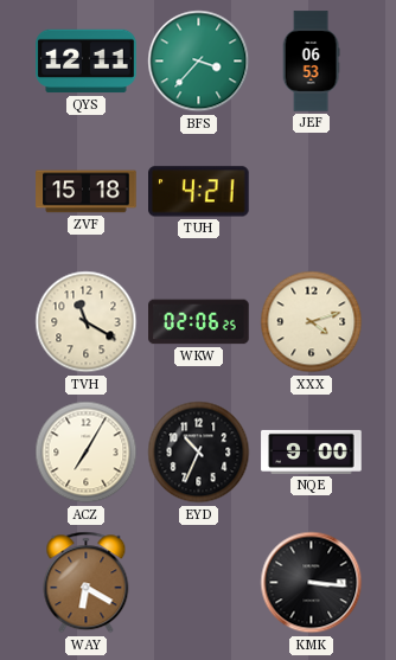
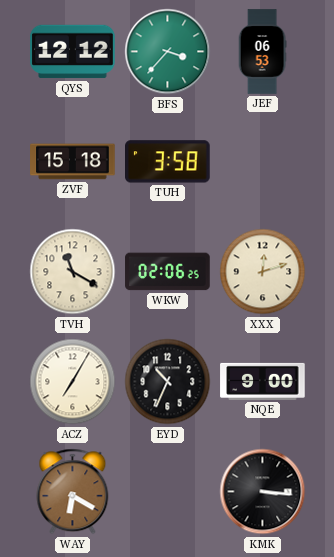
QYS: 12:11 -> 12:12
TUH: 4:21 -> 3:58
XXX: 4:12 -> 12:12
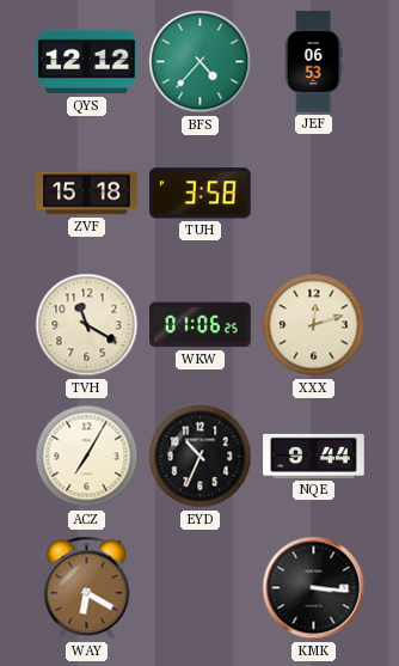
BFS: 3:37 -> 4:37
WKW: 02:06 -> 01:06
NQE: 9:00 -> 9:44
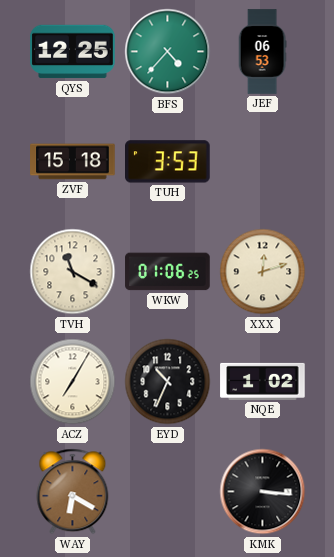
QYS: 12:12 -> 12:25
TUH: 3:58 -> 3:53
NQE: 9:44 -> 1:02
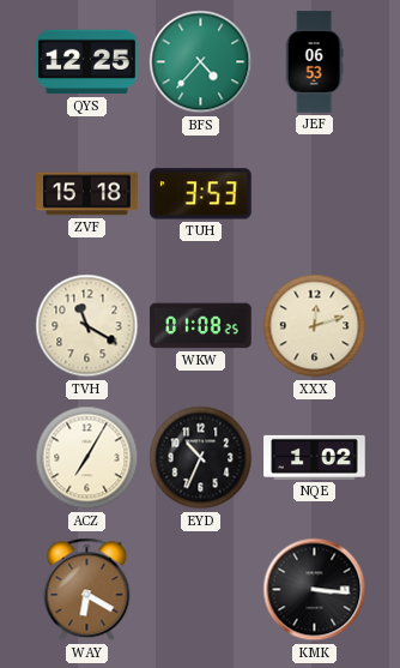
WKW: 01:06 -> 01:08
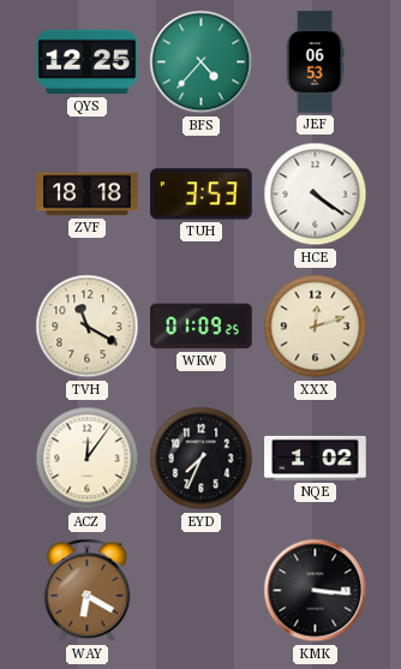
ZVF: 15:18 -> 18:18
HCE: none -> 4:21
WKW: 01:08 -> 01:09
ACZ: 7:05 -> 12:06
EYD: 10:34 -> 7:34
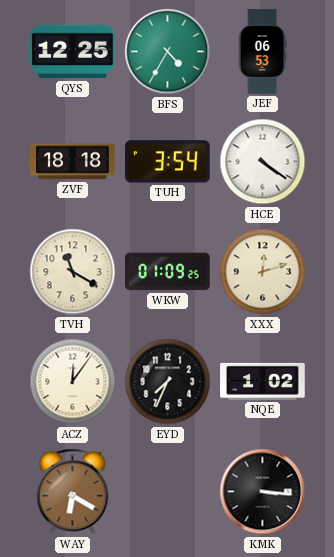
BFS: 4:37 -> 4:35
TUH: 3:53 -> 3:54
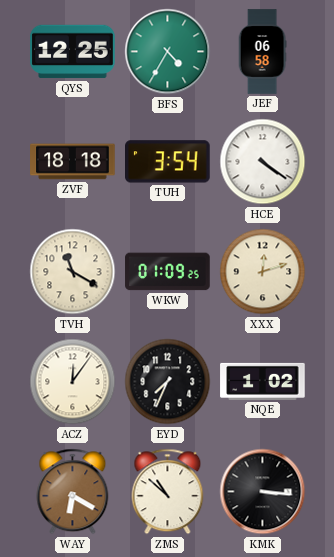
JEF: 06:53 -> 06:58
ZMS: none -> 10:52
